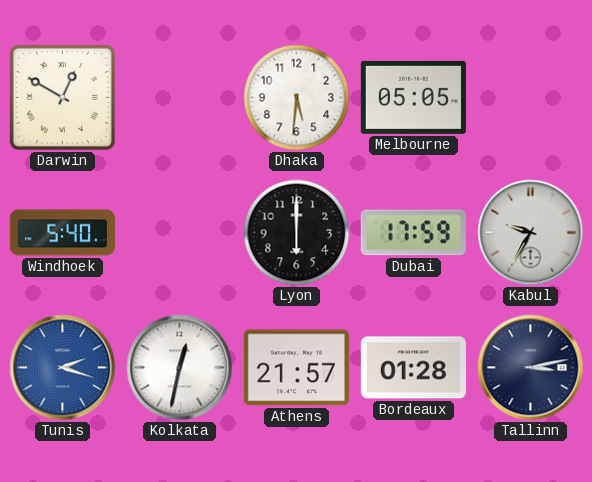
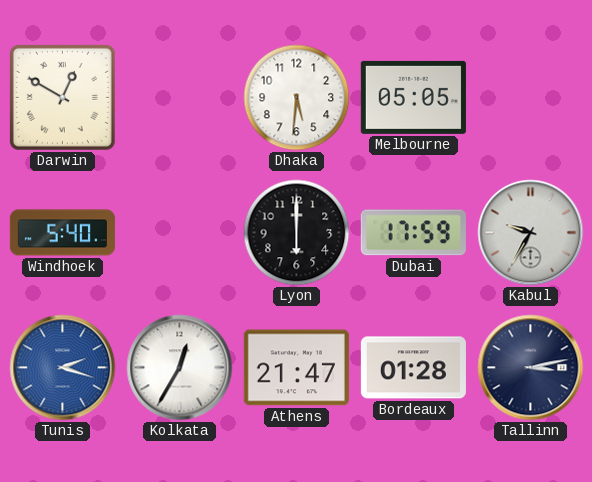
Kolkata: 12:32 -> 12:35
Athens: 21:57 -> 21:47
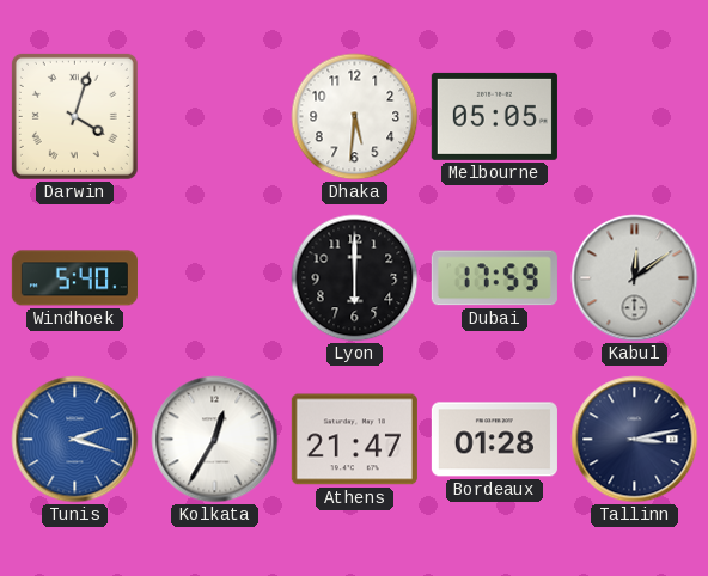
Darwin: 12:50 -> 4:03
Kabul: 9:35 -> 12:09
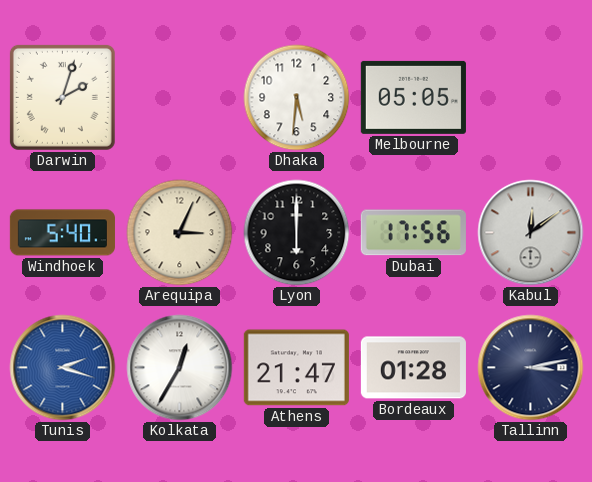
Darwin: 4:03 -> 2:03
Arequipa: none -> 3:04
Dubai: 17:59 -> 17:56
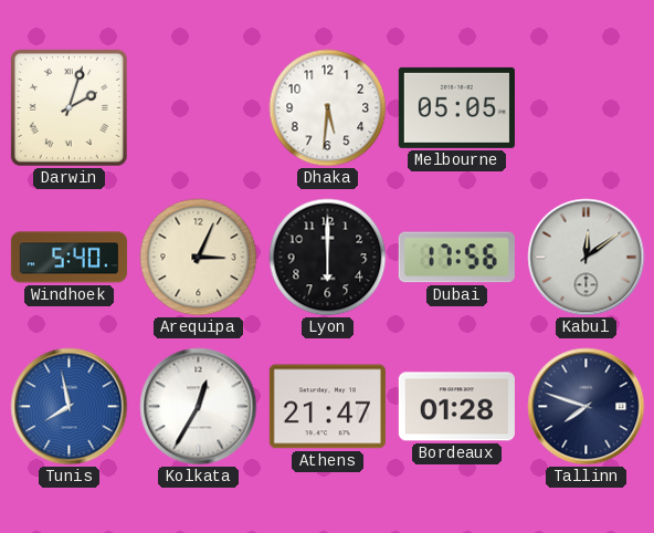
Tunis: 2:18 -> 7:58
Tallinn: 3:13 -> 7:48
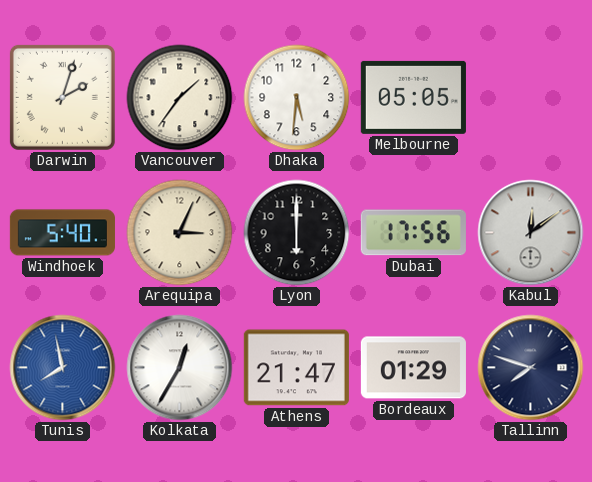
Vancouver: none -> 1:36
Bordeaux: 01:28 -> 01:29
